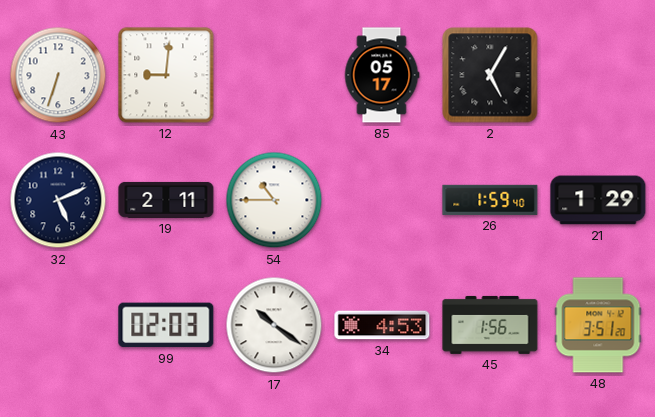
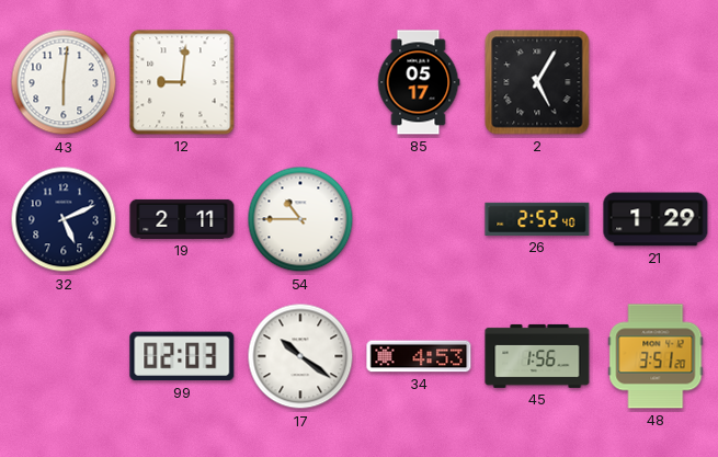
43: 6:33 -> 6:01
26: 1:59 -> 2:52
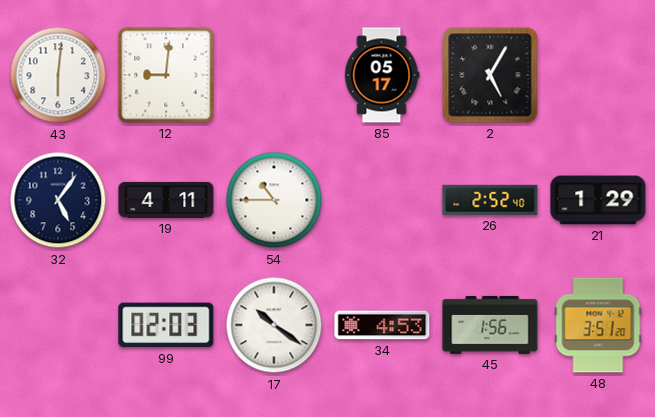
32: 5:11 -> 5:06
19: 2:11 -> 4:11
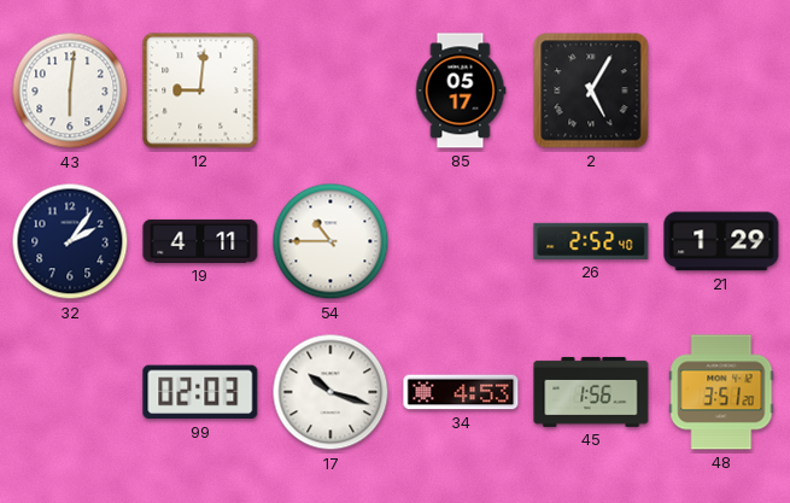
32: 5:06 -> 2:06
17: 10:21 -> 10:18
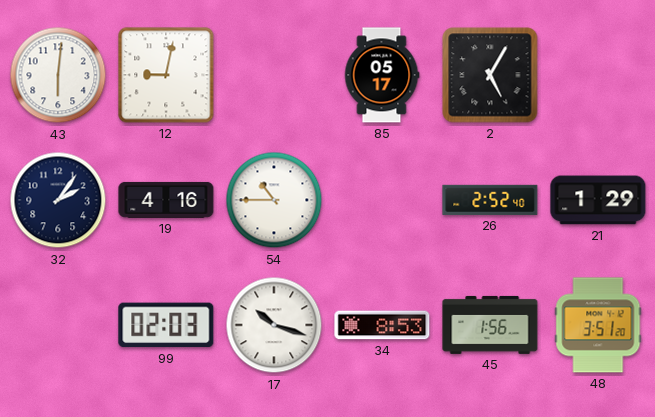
12: 9:01 -> 9:02
19: 4:11 -> 4:16
34: 4:53 -> 8:53
